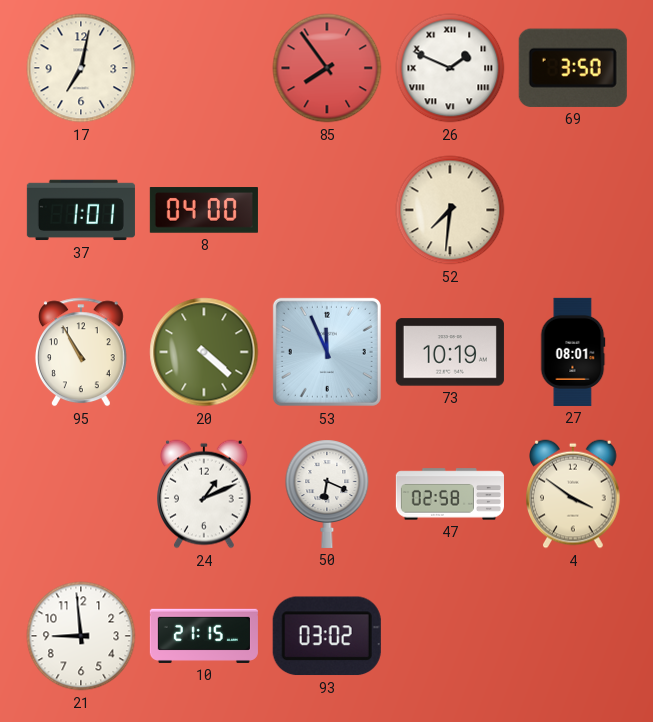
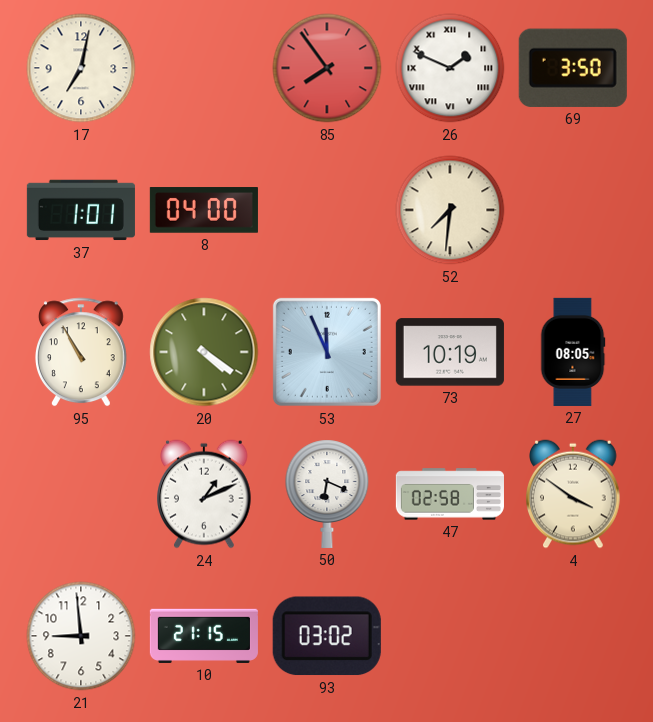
20: 4:22 -> 4:21
27: 08:01 -> 08:05
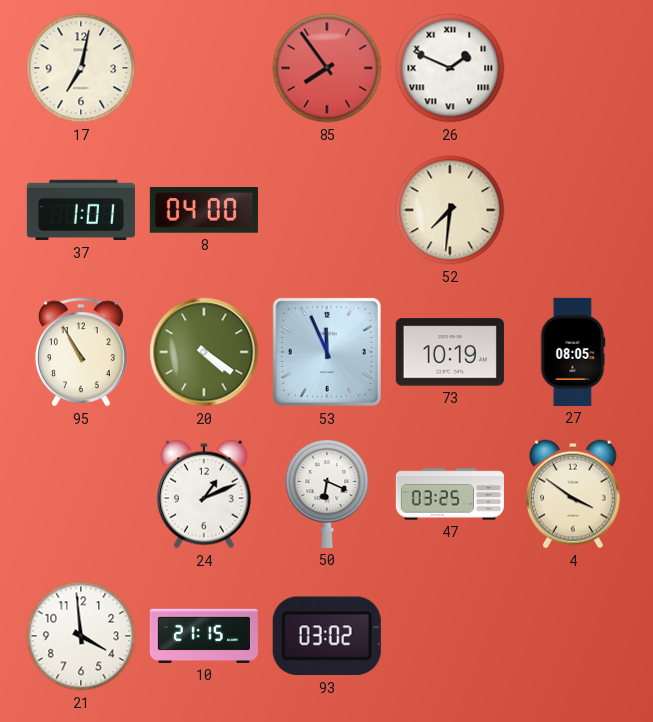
69: 3:50 -> none
47: 02:58 -> 03:25
21: 8:59 -> 3:59
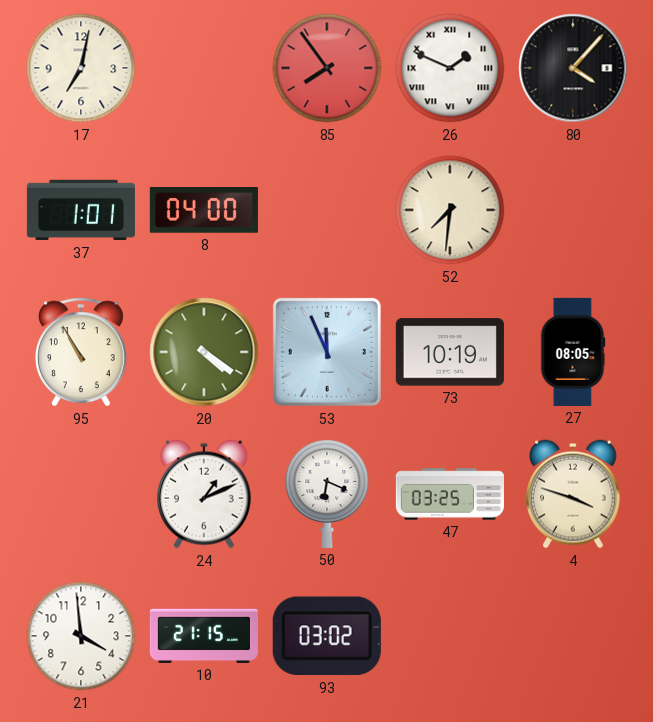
80: none -> 4:07
4: 3:51 -> 3:48
